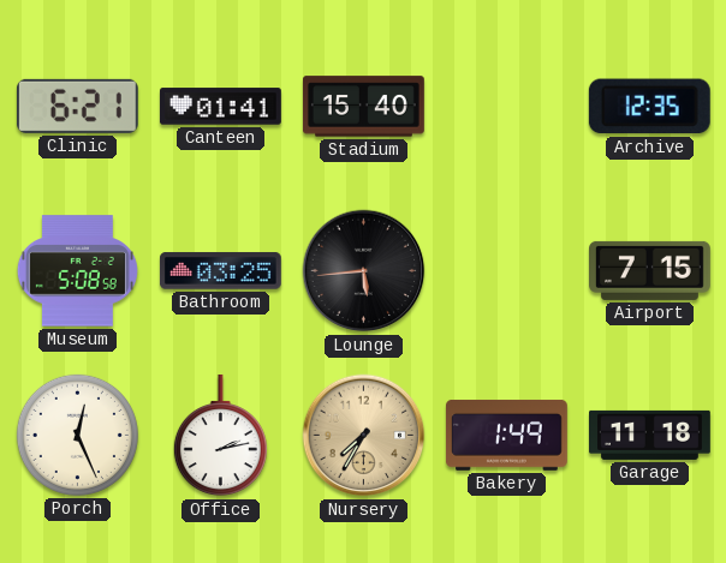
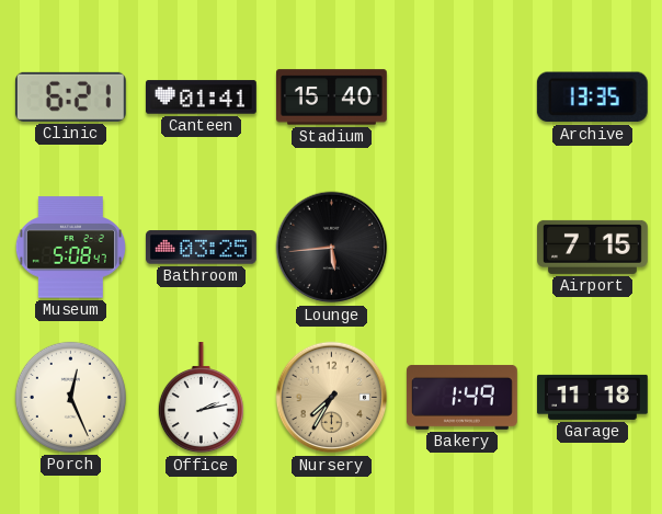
Archive: 12:35 -> 13:35
Museum: 5:08:58 -> 5:08:47
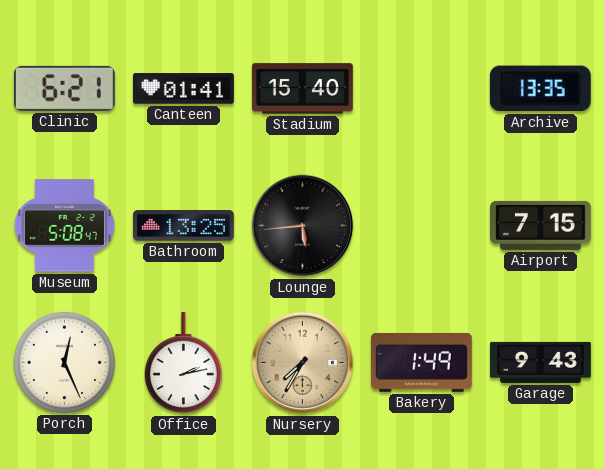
Bathroom: 03:25 -> 13:25
Garage: 11:18 -> 9:43
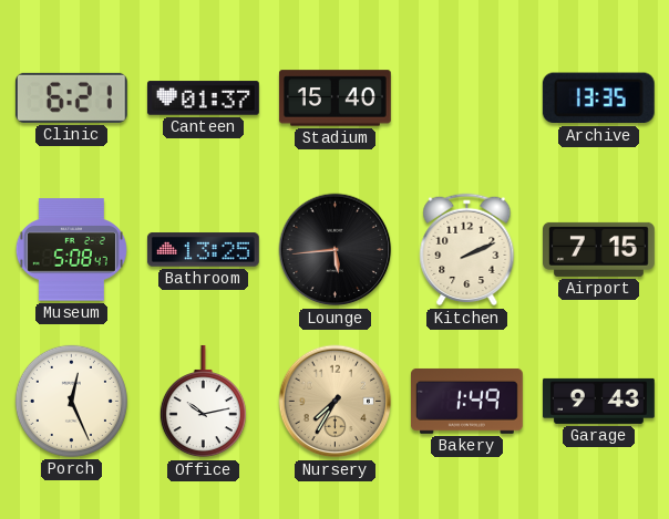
Canteen: 01:41 -> 01:37
Kitchen: none -> 2:11
Office: 2:13 -> 10:13
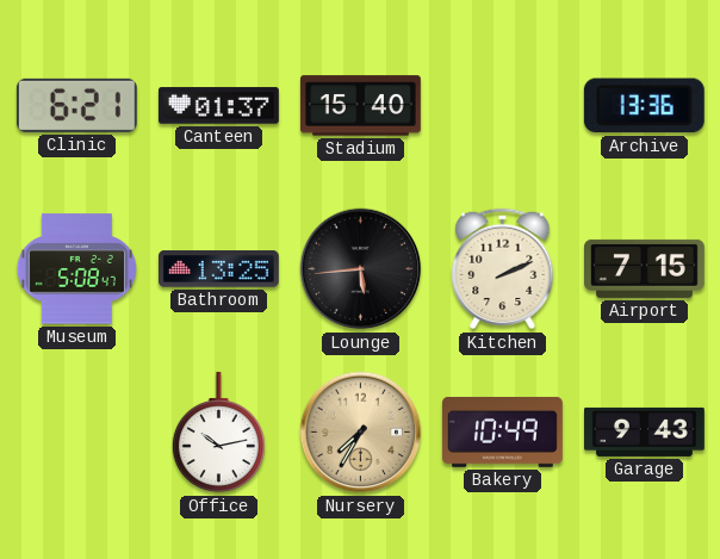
Archive: 13:35 -> 13:36
Porch: 12:26 -> none
Bakery: 1:49 -> 10:49
